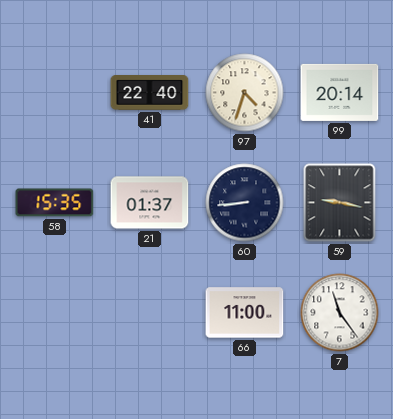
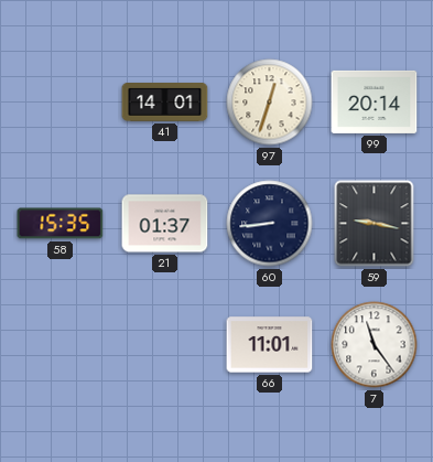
41: 22:40 -> 14:01
97: 4:33 -> 12:33
66: 11:00 -> 11:01
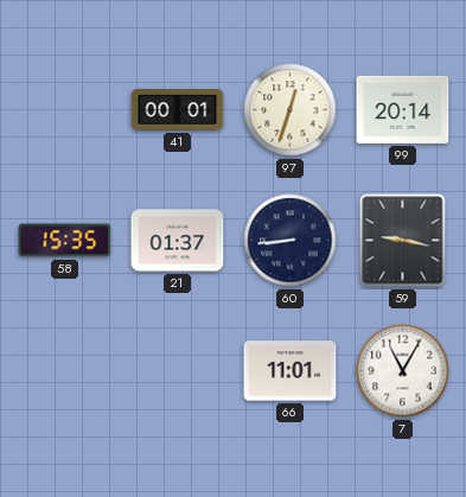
41: 14:01 -> 00:01
7: 11:24 -> 11:05
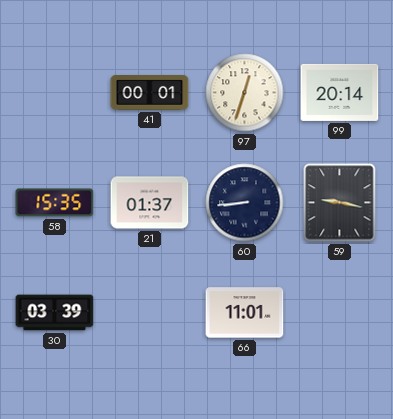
30: none -> 03:39
7: 11:05 -> none
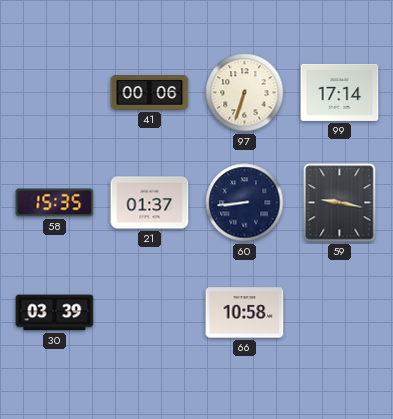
41: 00:01 -> 00:06
97: 12:33 -> 6:33
99: 20:14 -> 17:14
66: 11:01 -> 10:58
